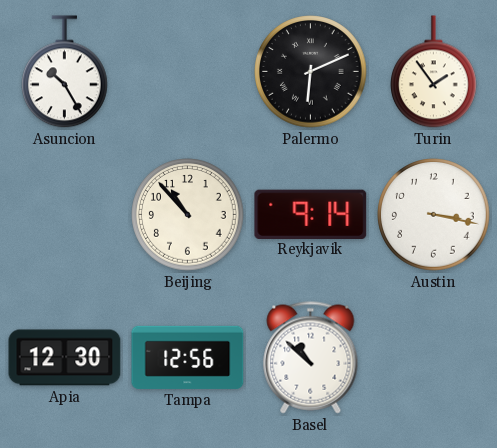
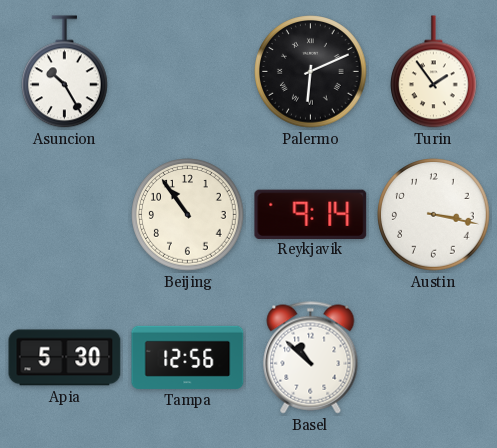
Beijing: 10:53 -> 10:54
Apia: 12:30 -> 5:30
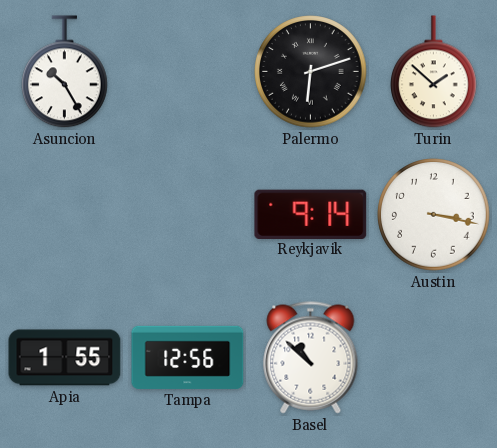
Palermo: 6:11 -> 6:12
Turin: 1:54 -> 1:52
Beijing: 10:54 -> none
Apia: 5:30 -> 1:55
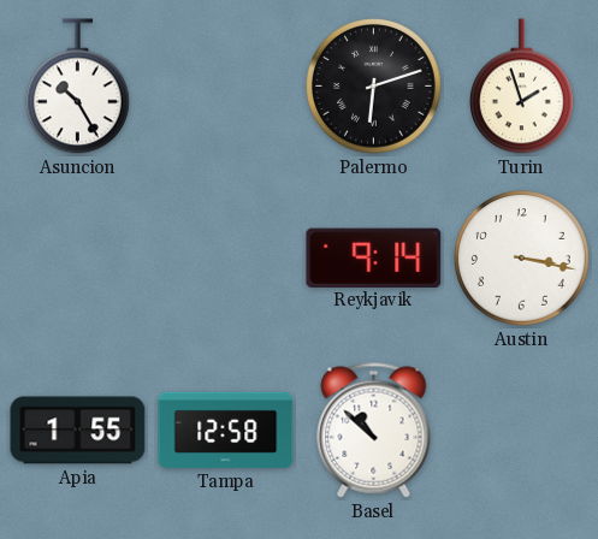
Turin: 1:52 -> 1:57
Tampa: 12:56 -> 12:58
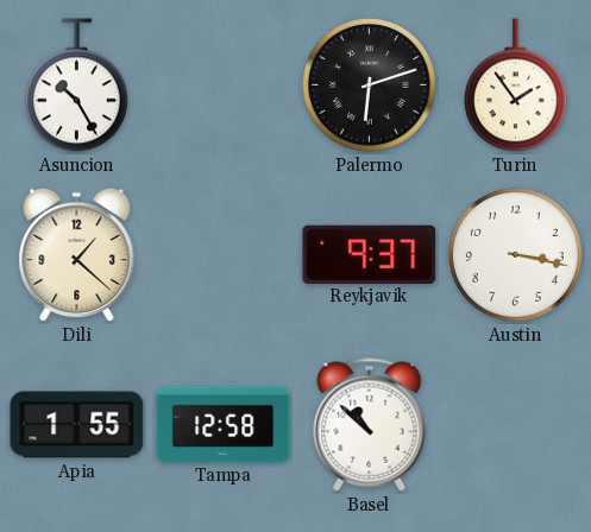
Turin: 1:57 -> 1:54
Dili: none -> 1:22
Reykjavik: 9:14 -> 9:37
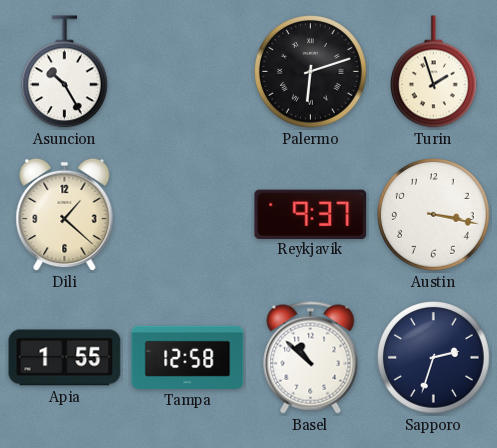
Turin: 1:54 -> 1:57
Sapporo: none -> 2:33
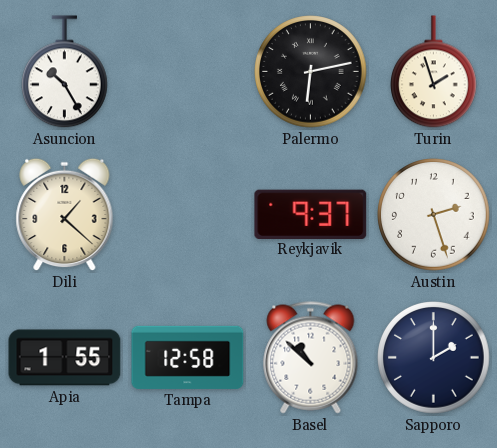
Palermo: 6:12 -> 6:13
Austin: 3:17 -> 2:27
Sapporo: 2:33 -> 2:00
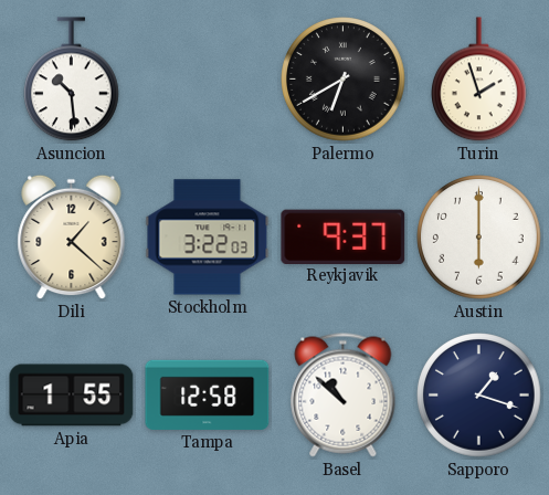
Asuncion: 10:25 -> 10:29
Palermo: 6:13 -> 6:40
Stockholm: none -> 3:22
Austin: 2:27 -> 6:00
Sapporo: 2:00 -> 1:18
